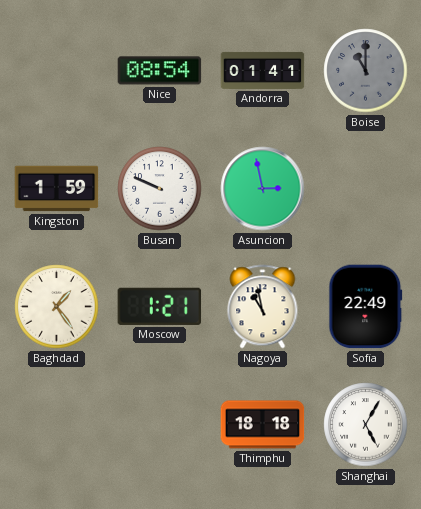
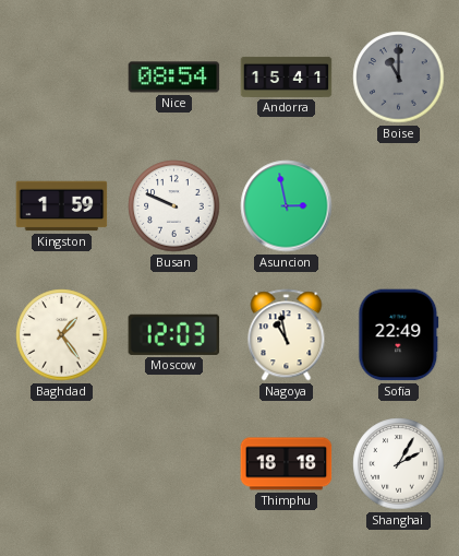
Andorra: 01:41 -> 15:41
Moscow: 1:21 -> 12:03
Shanghai: 5:05 -> 2:05
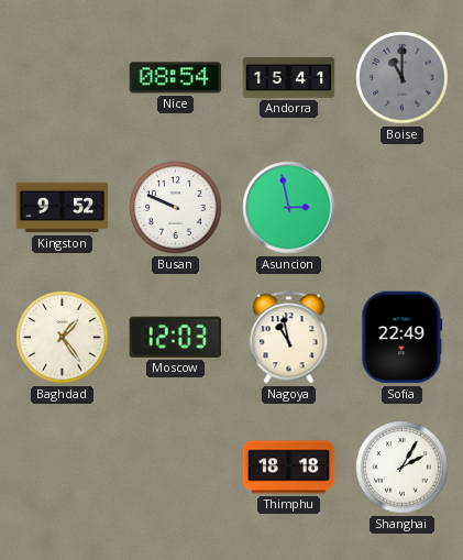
Kingston: 1:59 -> 9:52
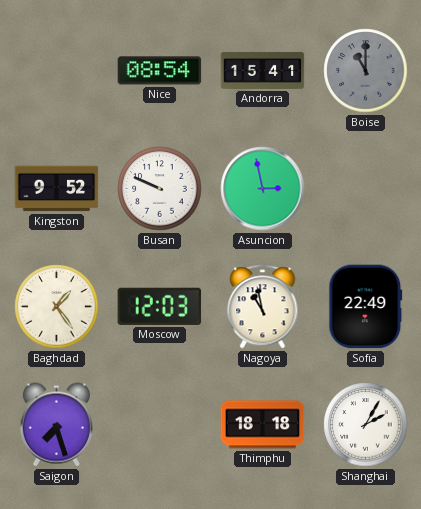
Saigon: none -> 7:27
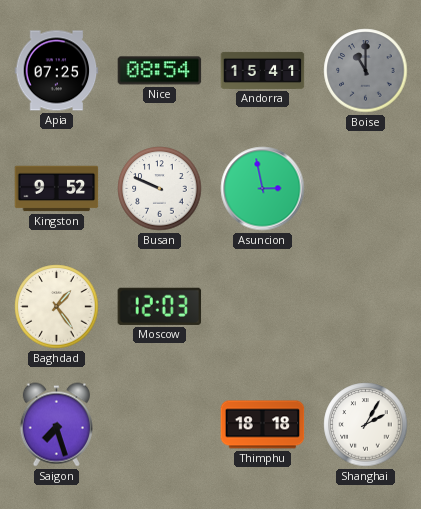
Apia: none -> 07:25
Nagoya: 10:58 -> none
Sofia: 22:49 -> none
